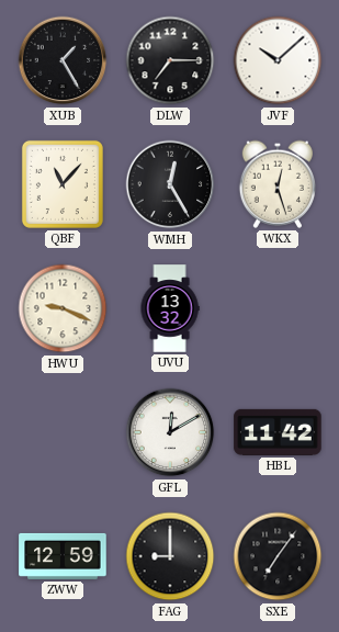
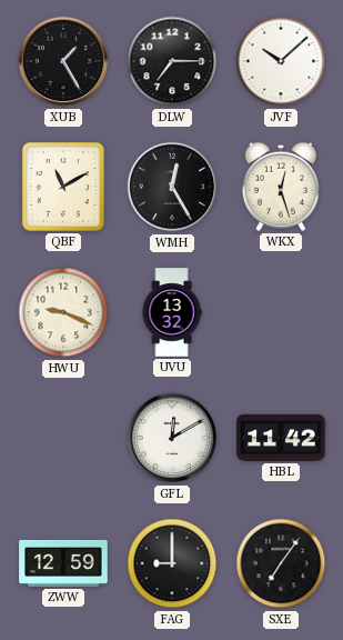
QBF: 11:07 -> 11:10
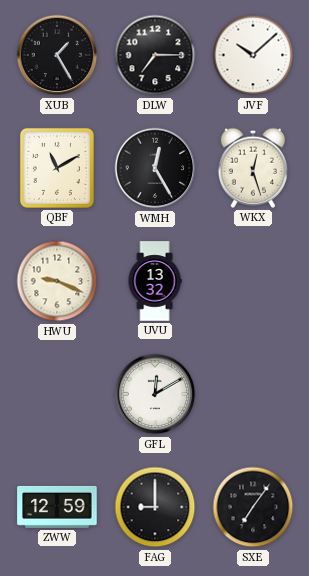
HBL: 11:42 -> none
